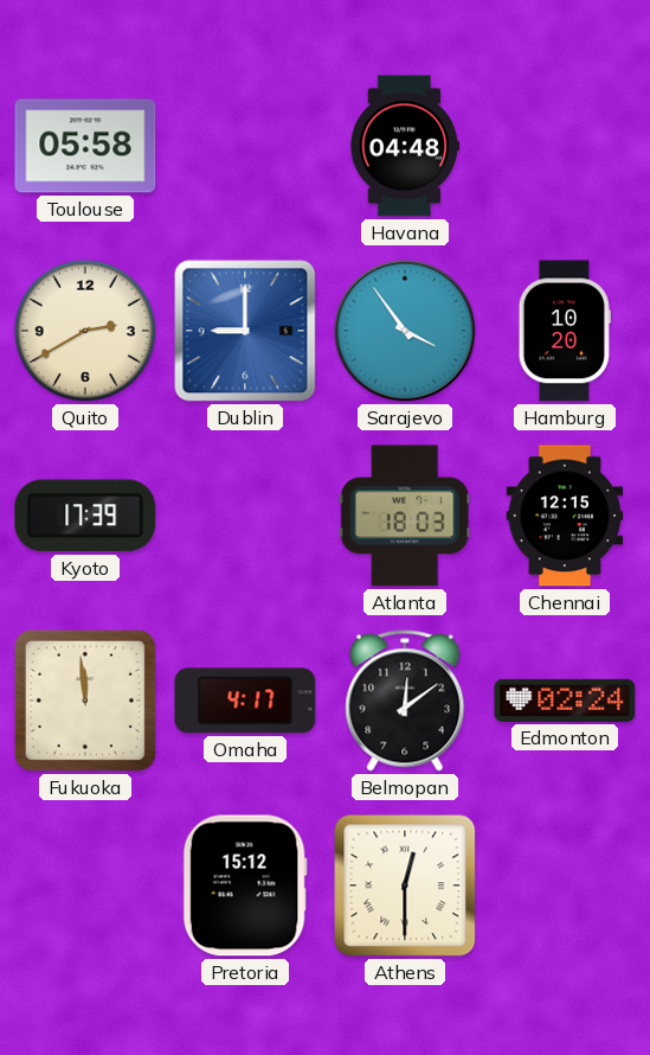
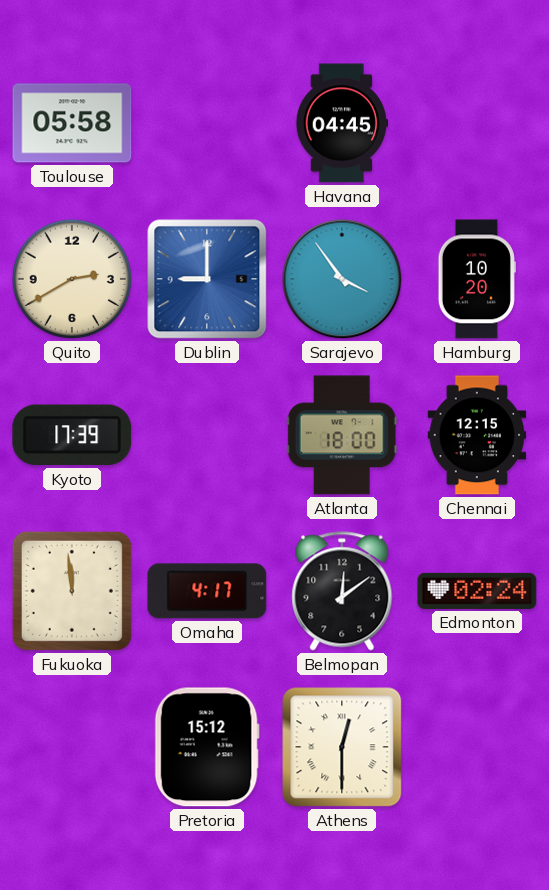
Havana: 04:48 -> 04:45
Atlanta: 18:03 -> 18:00
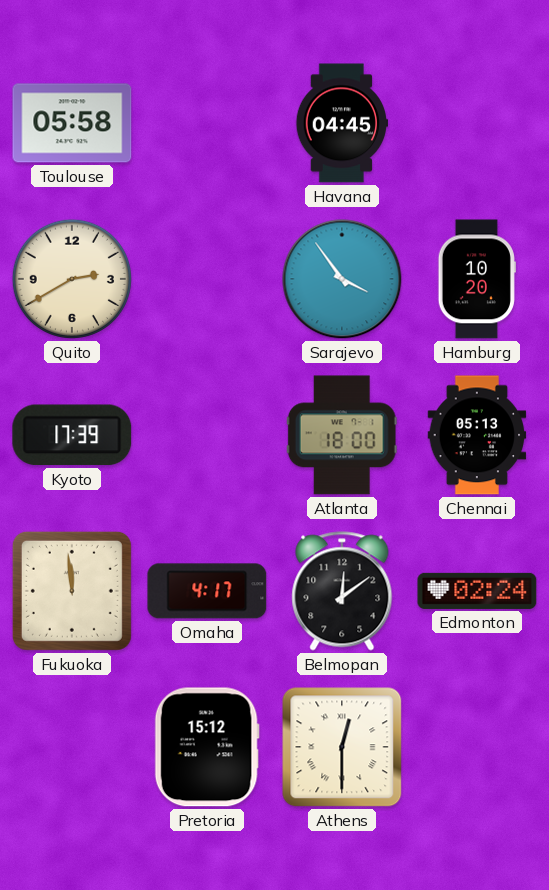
Dublin: 9:00 -> none
Chennai: 12:15 -> 05:13
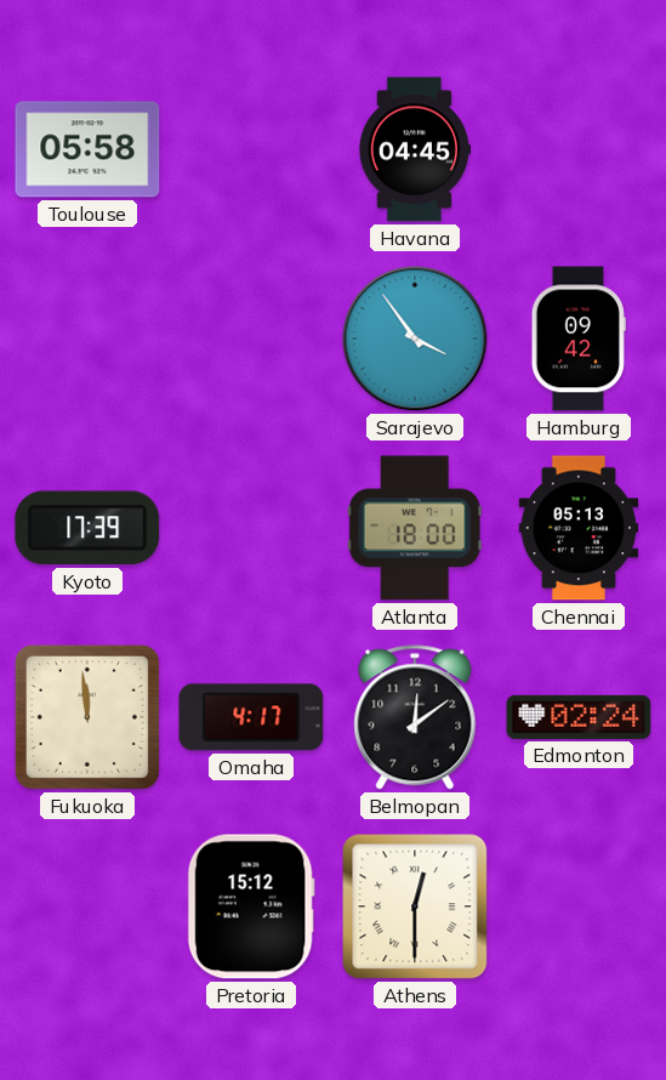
Quito: 2:40 -> none
Hamburg: 10:20 -> 09:42
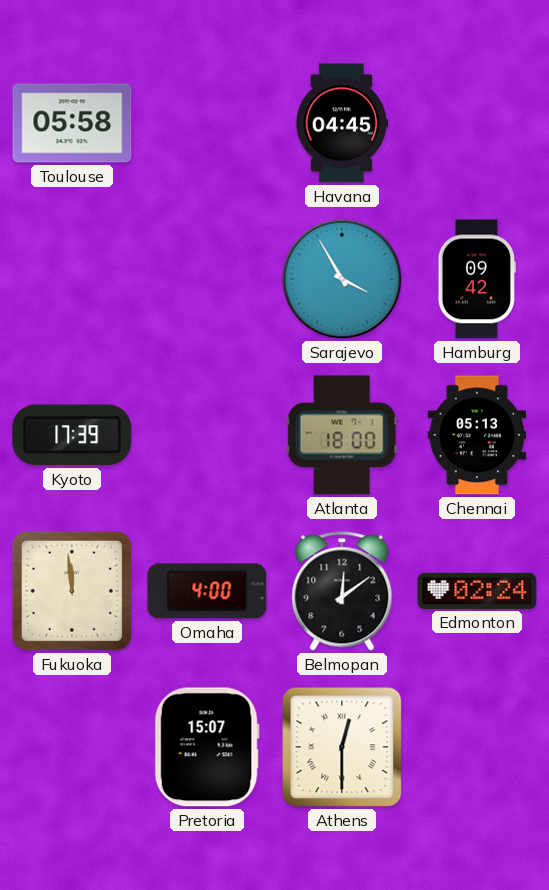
Sarajevo: 3:54 -> 3:55
Omaha: 4:17 -> 4:00
Pretoria: 15:12 -> 15:07
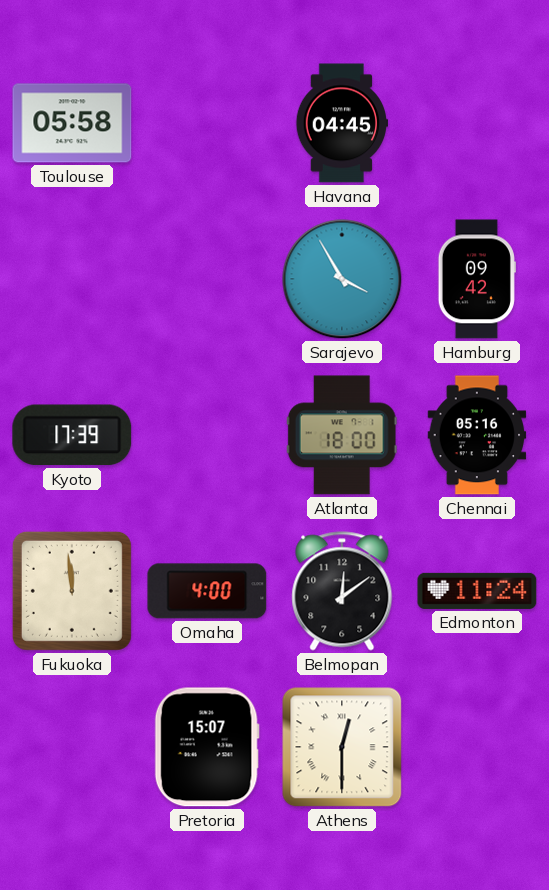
Chennai: 05:13 -> 05:16
Edmonton: 02:24 -> 11:24
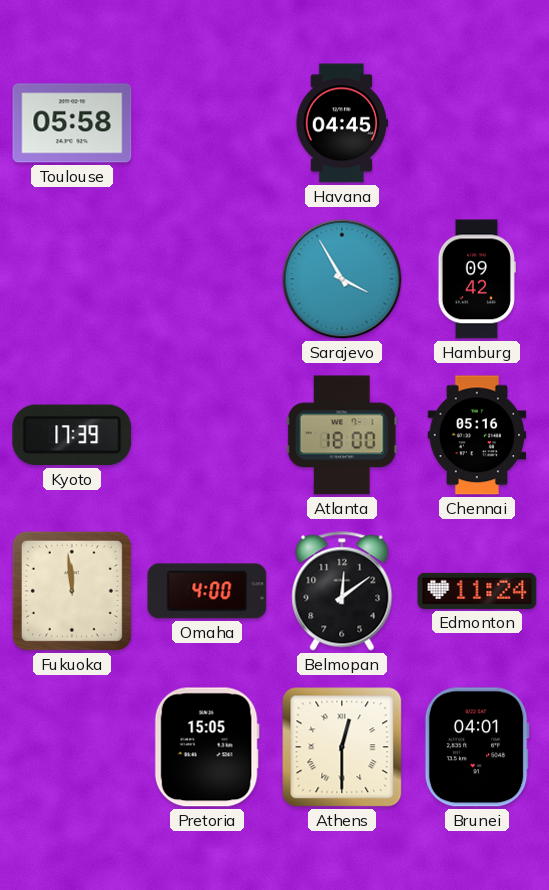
Pretoria: 15:07 -> 15:05
Brunei: none -> 04:01
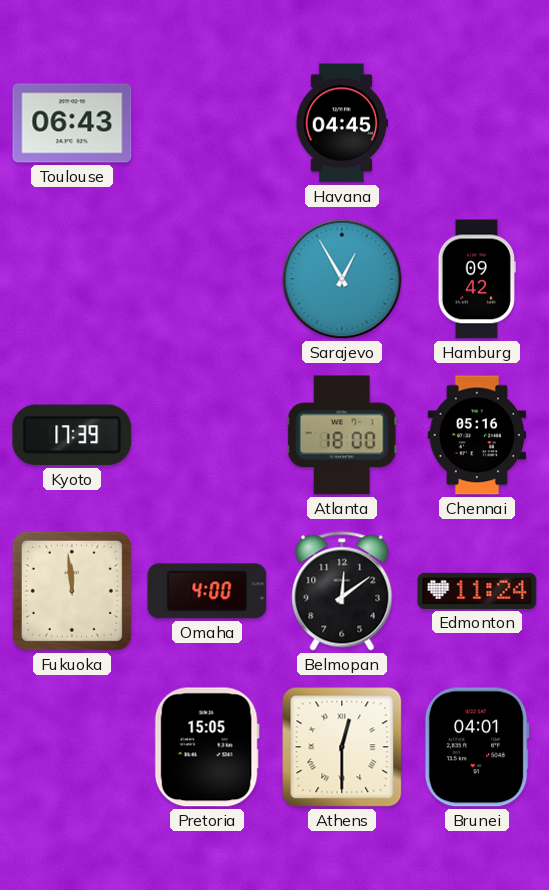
Toulouse: 05:58 -> 06:43
Sarajevo: 3:55 -> 12:55
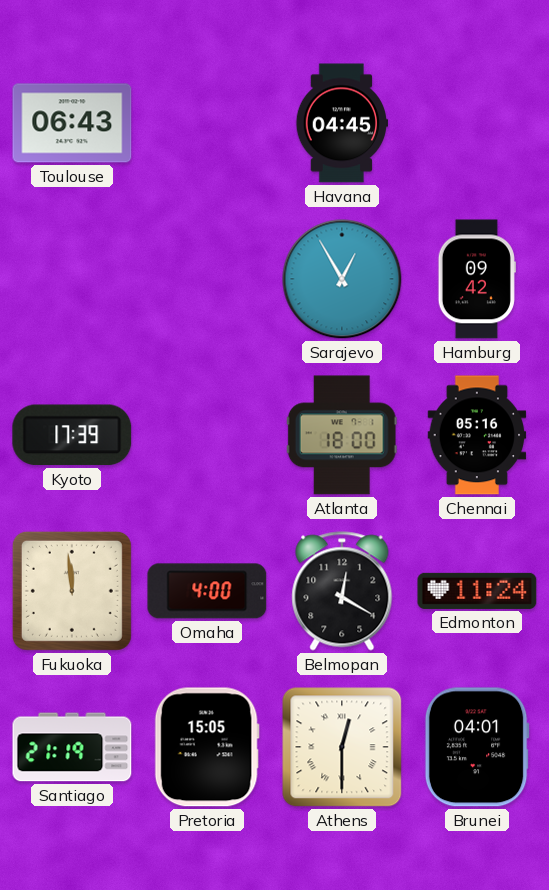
Belmopan: 12:09 -> 12:20
Santiago: none -> 21:19
